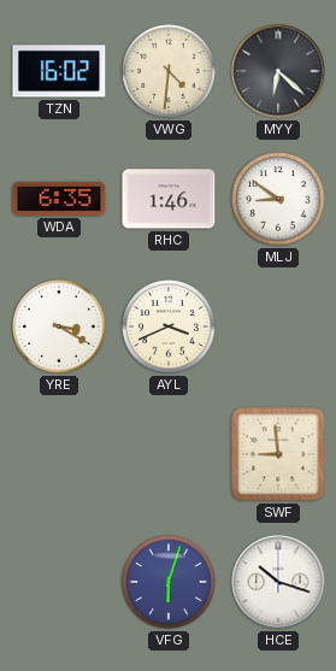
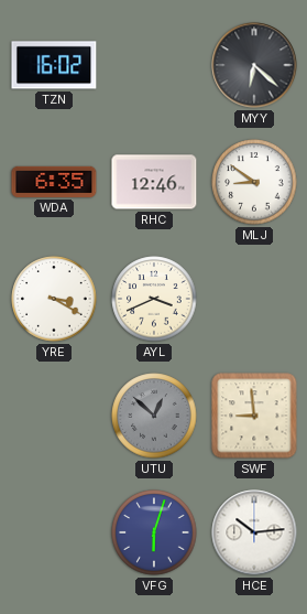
VWG: 4:31 -> none
RHC: 1:46 -> 12:46
UTU: none -> 12:52
HCE: 10:18 -> 10:14
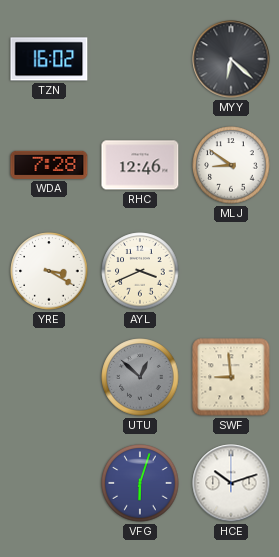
WDA: 6:35 -> 7:28
HCE: 10:14 -> 10:12
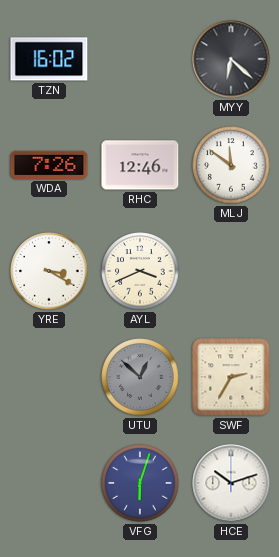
WDA: 7:28 -> 7:26
MLJ: 8:51 -> 11:51
SWF: 8:59 -> 2:35
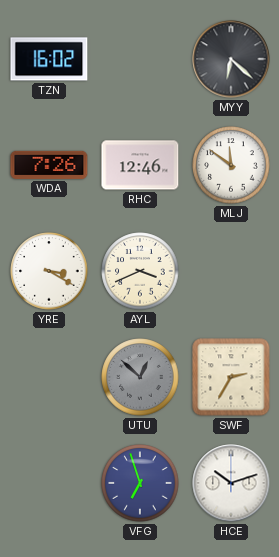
VFG: 6:03 -> 6:57
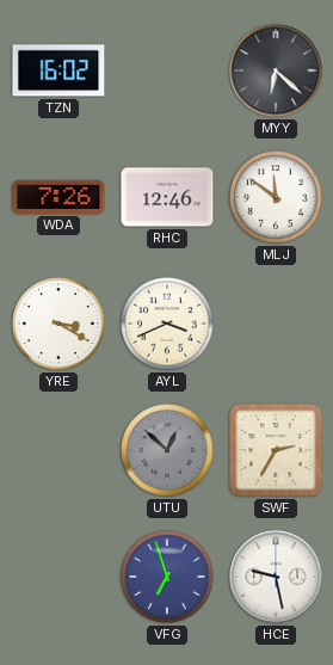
HCE: 10:12 -> 9:28
